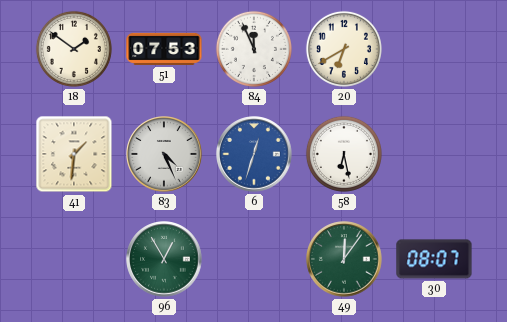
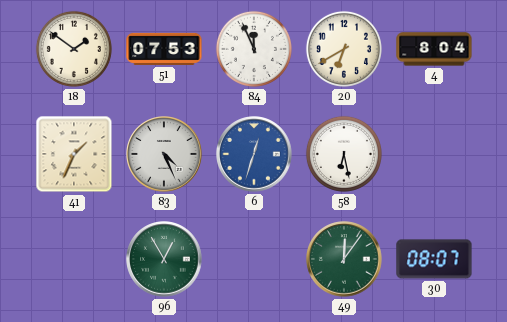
4: none -> 8:04
41: 1:31 -> 1:34
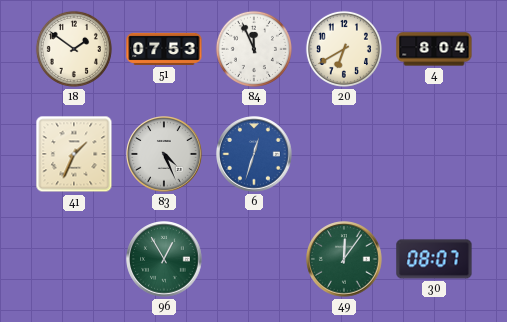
58: 6:28 -> none
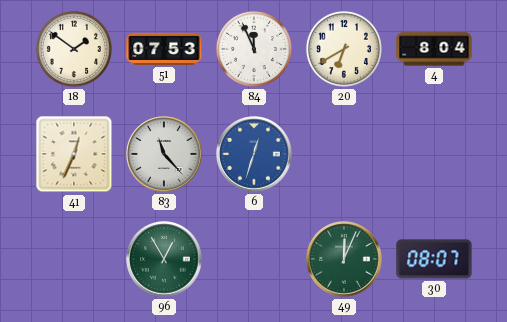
41: 1:34 -> 12:34
83: 4:26 -> 11:23
49: 12:06 -> 12:04
